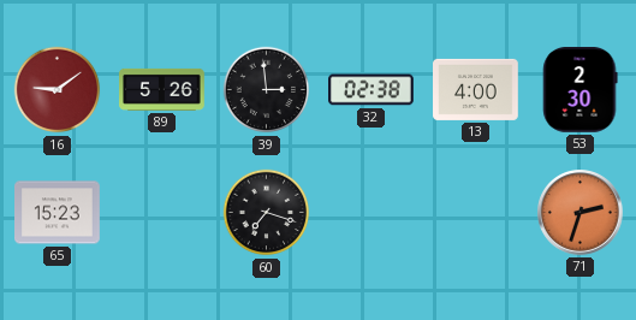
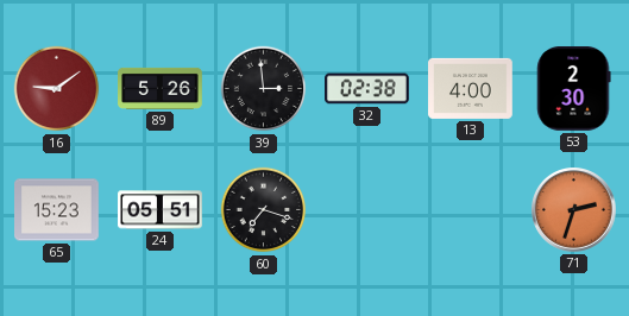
24: none -> 05:51
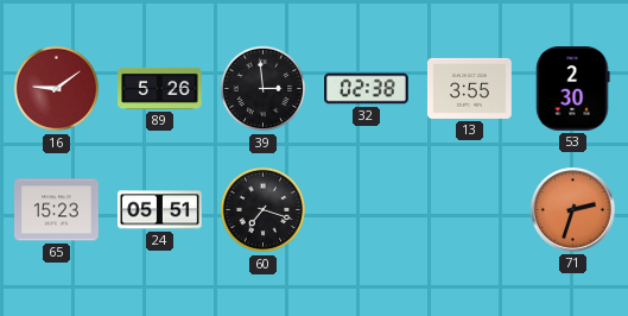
13: 4:00 -> 3:55
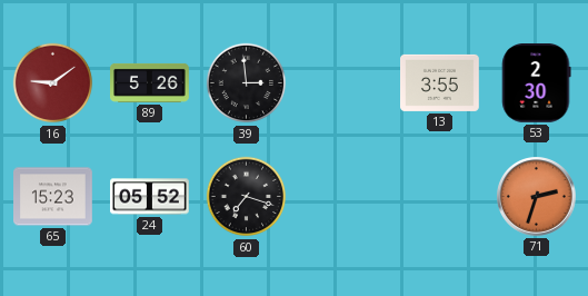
32: 02:38 -> none
24: 05:51 -> 05:52
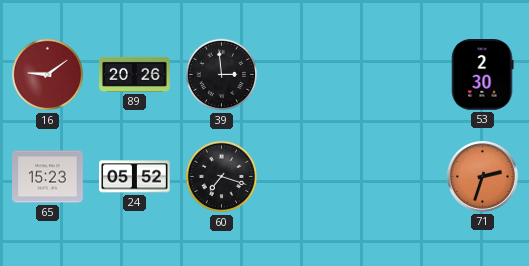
89: 5:26 -> 20:26
13: 3:55 -> none
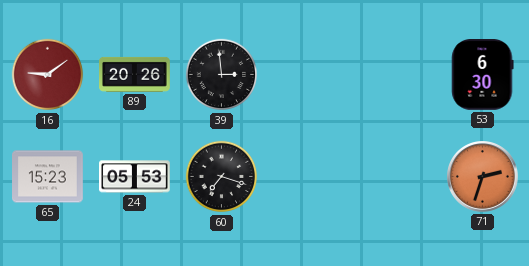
53: 2:30 -> 6:30
24: 05:52 -> 05:53
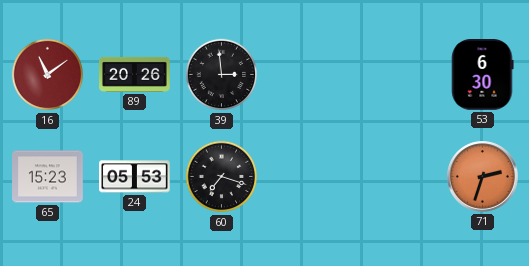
16: 9:09 -> 11:09
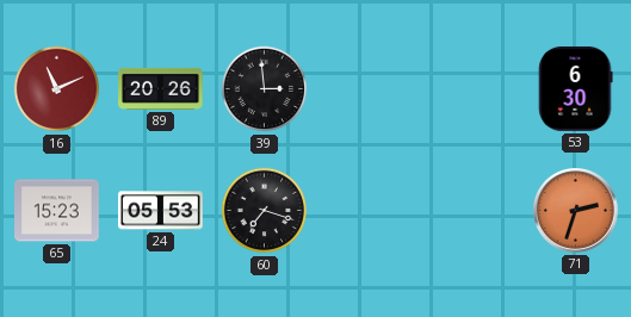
16: 11:09 -> 11:11
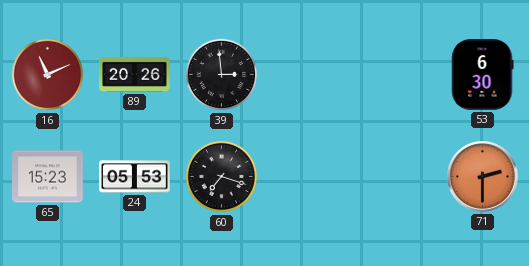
71: 2:33 -> 2:30
